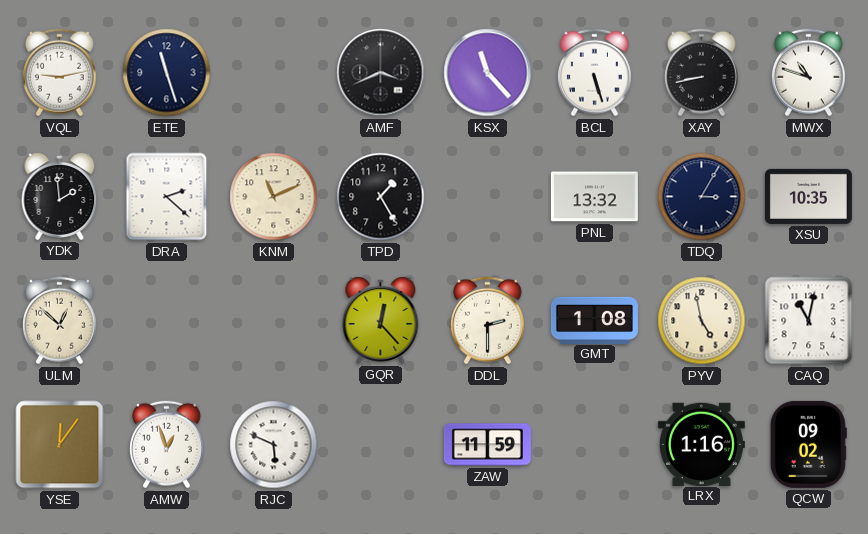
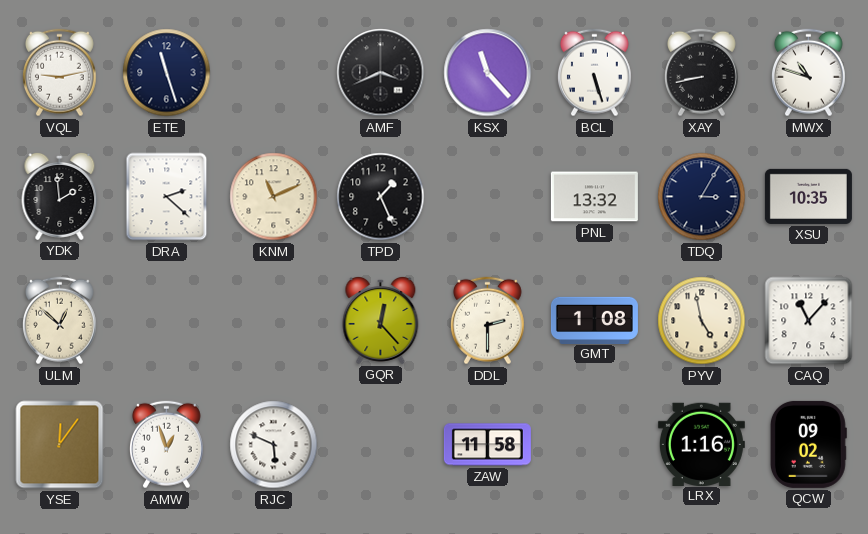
TPD: 1:25 -> 1:26
CAQ: 11:02 -> 11:07
ZAW: 11:59 -> 11:58
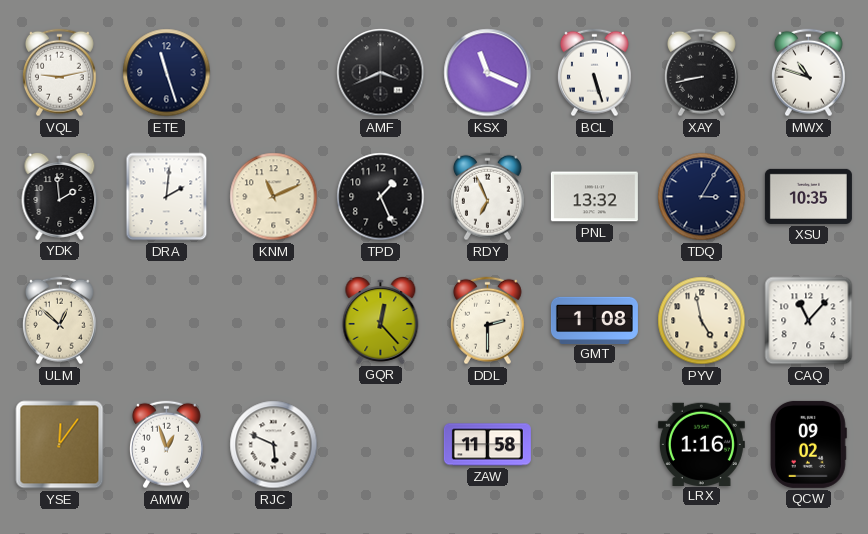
KSX: 11:23 -> 11:19
DRA: 2:22 -> 2:01
RDY: none -> 6:56
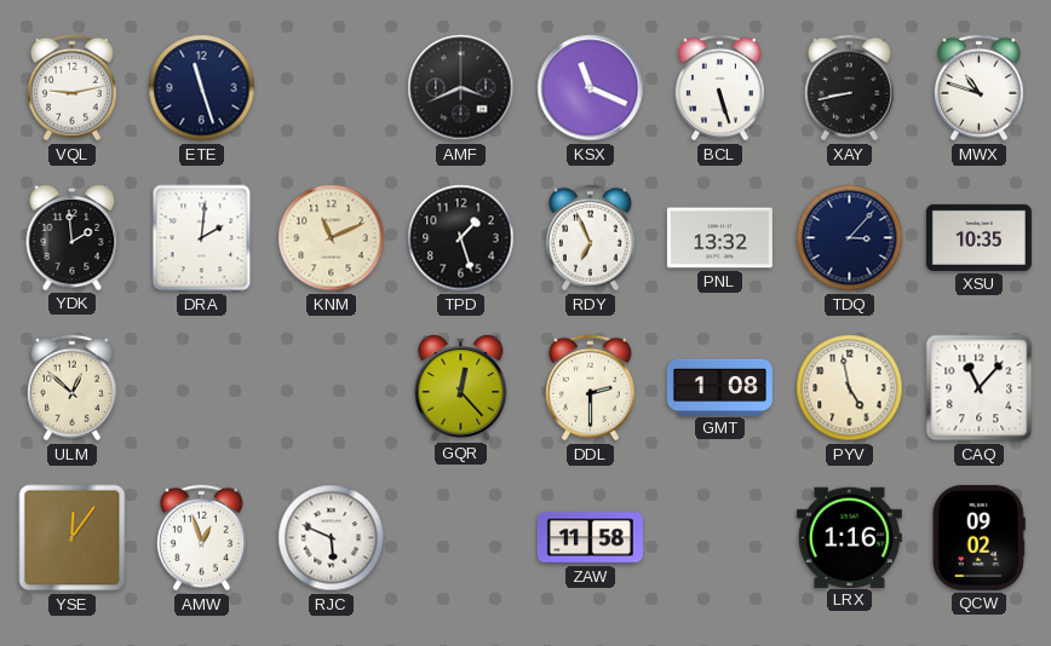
TPD: 1:26 -> 1:27
TDQ: 3:05 -> 3:07
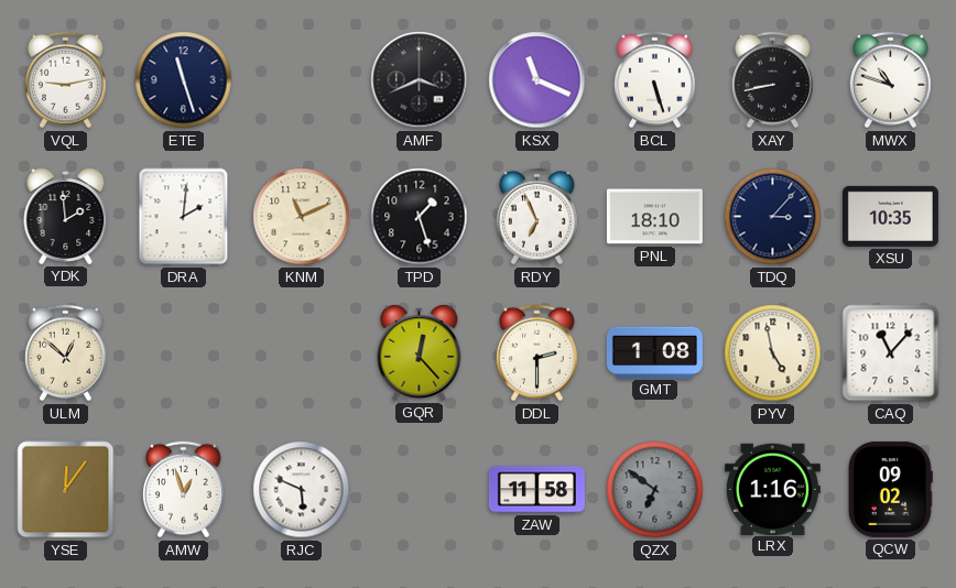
PNL: 13:32 -> 18:10
QZX: none -> 6:51
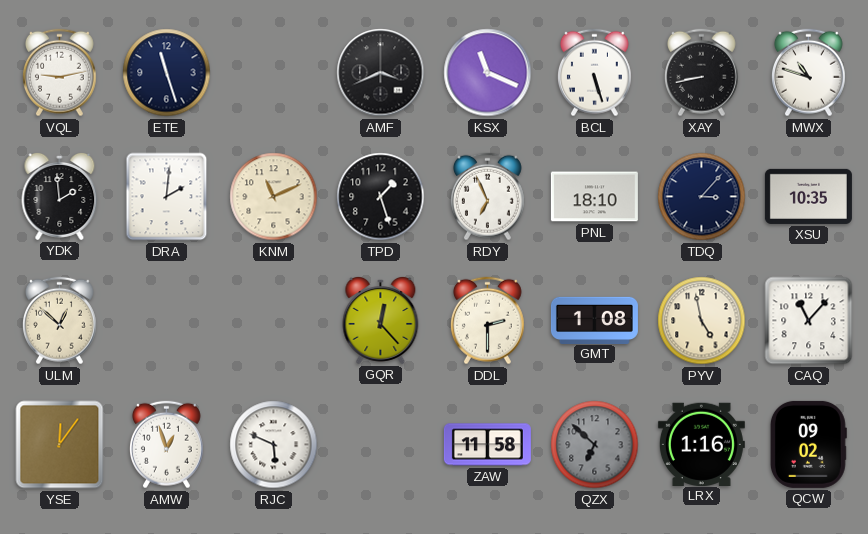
QZX: 6:51 -> 6:52
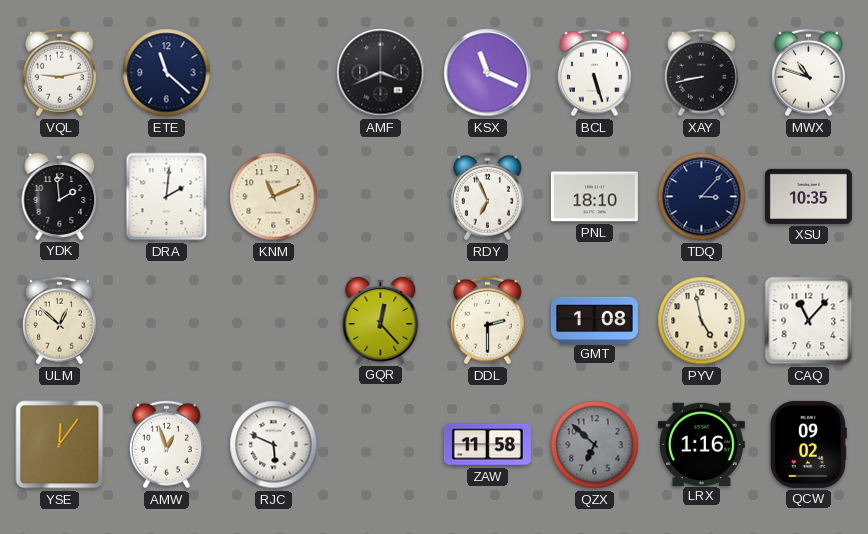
ETE: 11:27 -> 11:22
TPD: 1:27 -> none
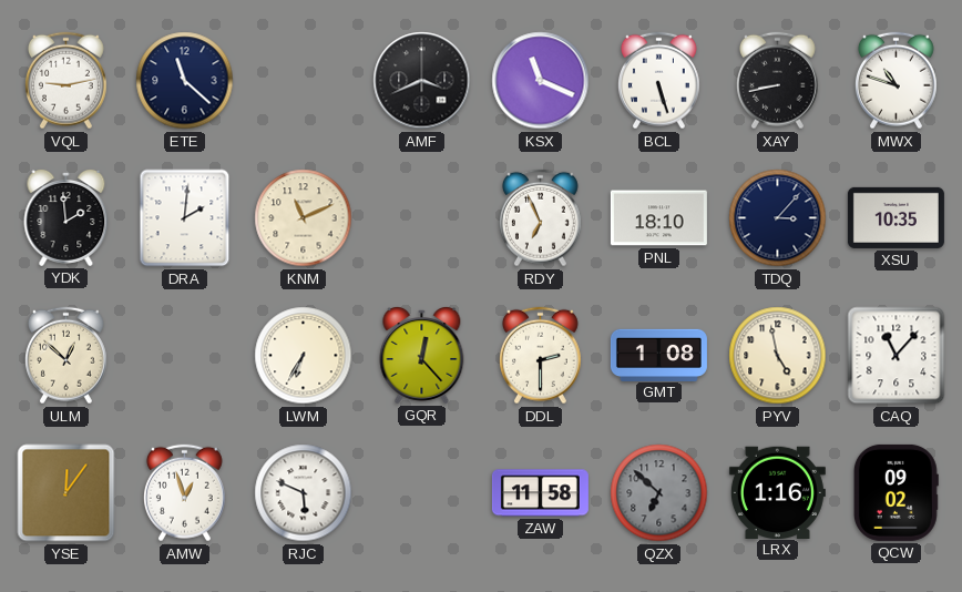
LWM: none -> 6:35
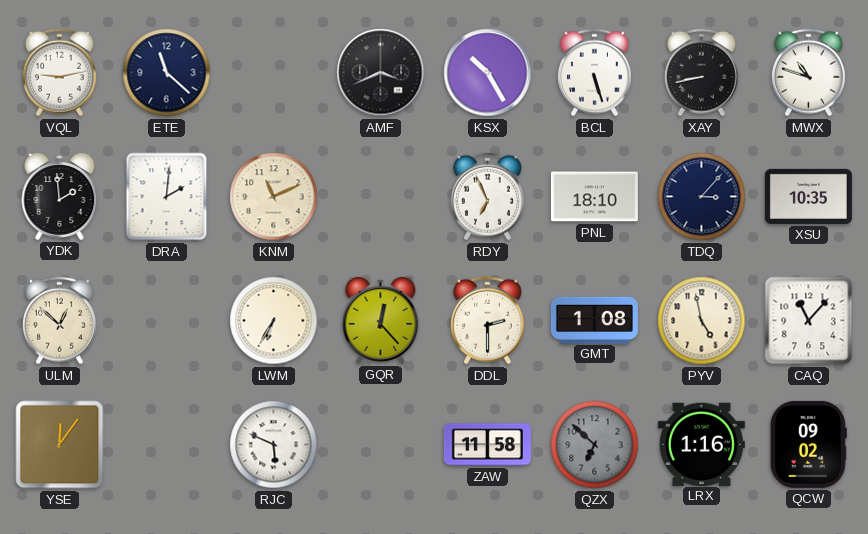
KSX: 11:19 -> 10:25
AMW: 12:57 -> none
